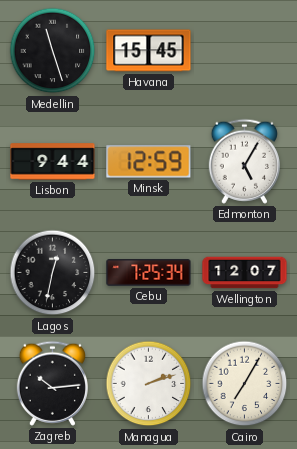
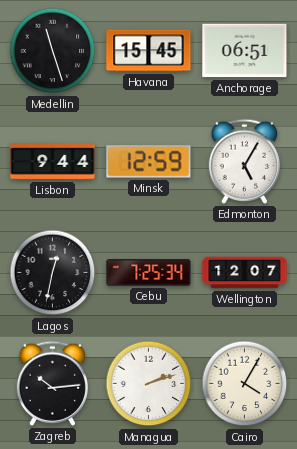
Anchorage: none -> 06:51
Cairo: 7:05 -> 4:05
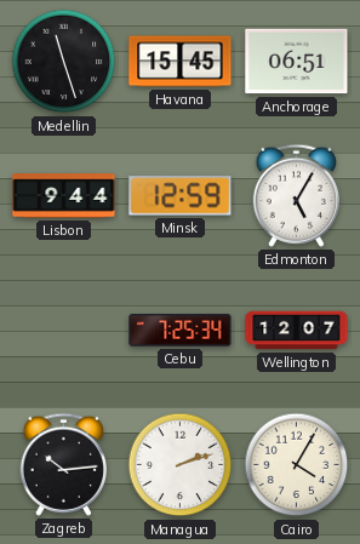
Lagos: 12:32 -> none
